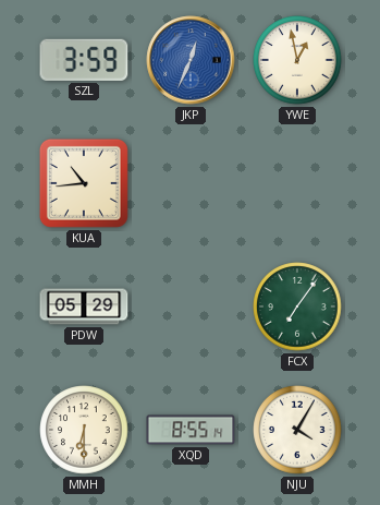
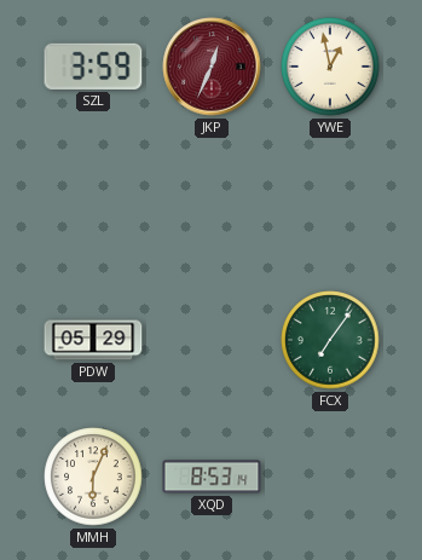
JKP dial: blue -> burgundy
KUA: 10:44 -> none
MMH: 6:30 -> 6:04
XQD: 8:55 -> 8:53
NJU: 4:05 -> none
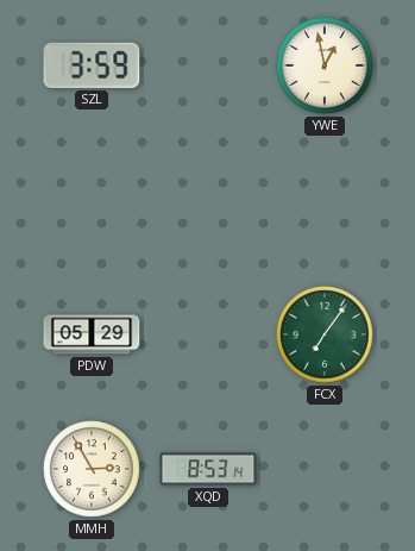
JKP: 12:34 -> none
MMH: 6:04 -> 2:55
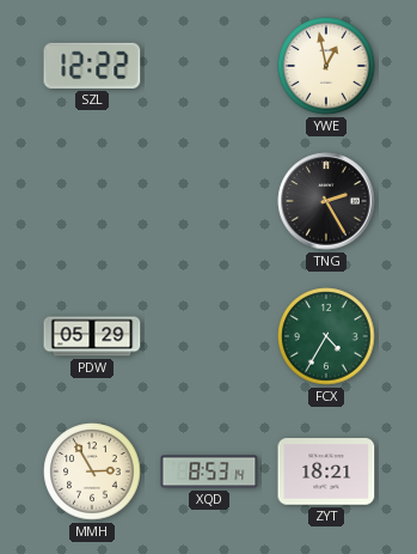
SZL: 3:59 -> 12:22
TNG: none -> 2:25
FCX: 7:06 -> 4:35
ZYT: none -> 18:21
